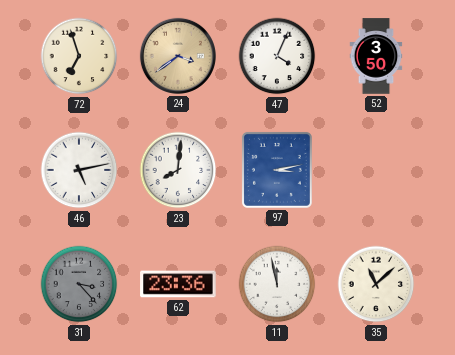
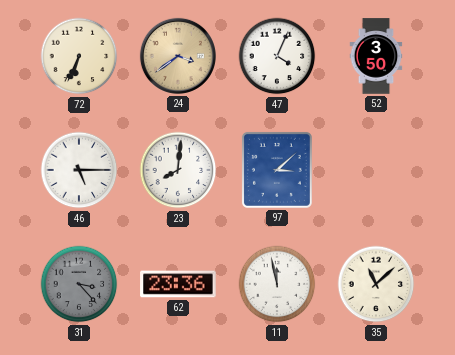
72: 6:57 -> 6:34
46: 5:13 -> 5:15
97: 3:13 -> 3:08
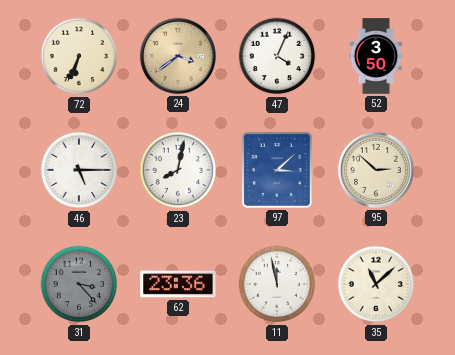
23: 8:01 -> 8:02
95: none -> 2:52
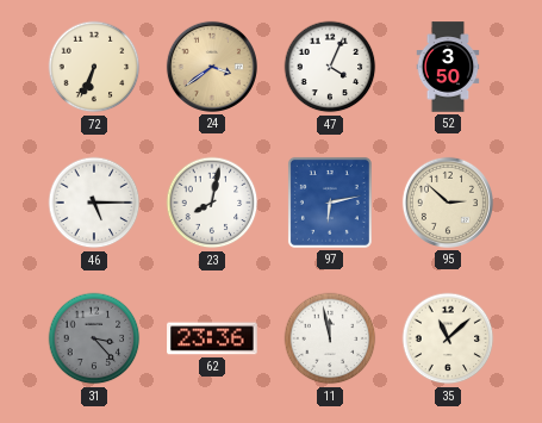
97: 3:08 -> 6:13
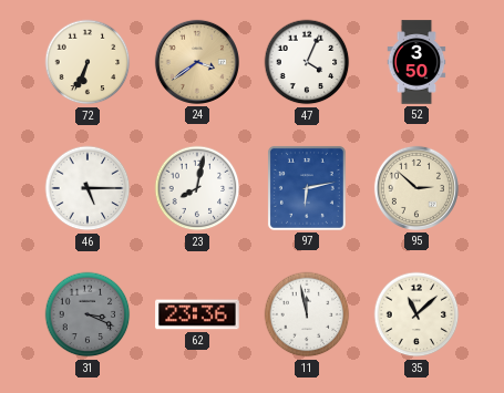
31: 3:23 -> 3:19
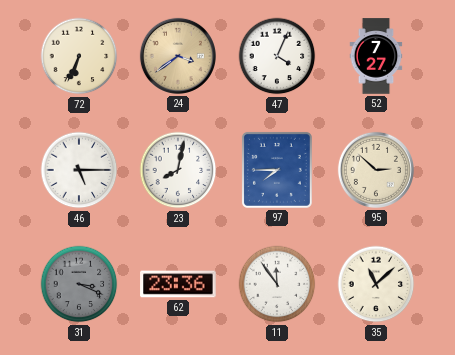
52: 3:50 -> 7:27
97: 6:13 -> 7:45
11: 11:58 -> 11:54
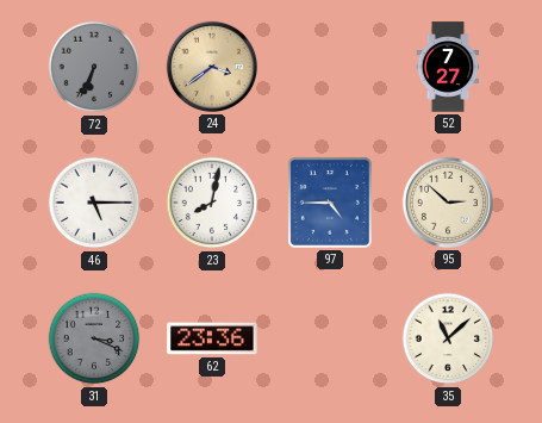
72 dial: cream -> grey
47: 4:04 -> none
97: 7:45 -> 4:45
11: 11:54 -> none
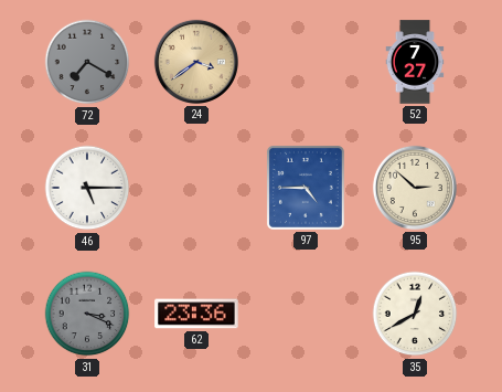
72: 6:34 -> 7:20
23: 8:02 -> none
35: 11:08 -> 12:40
